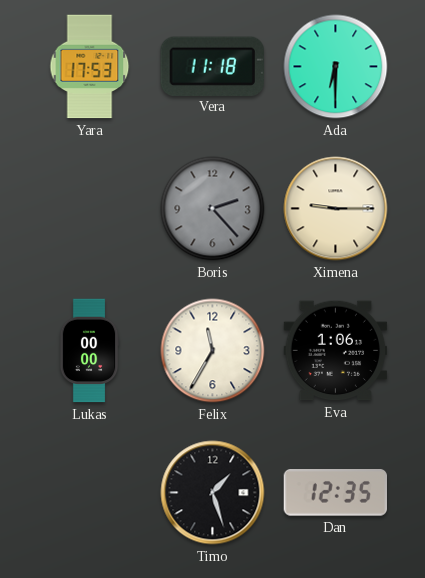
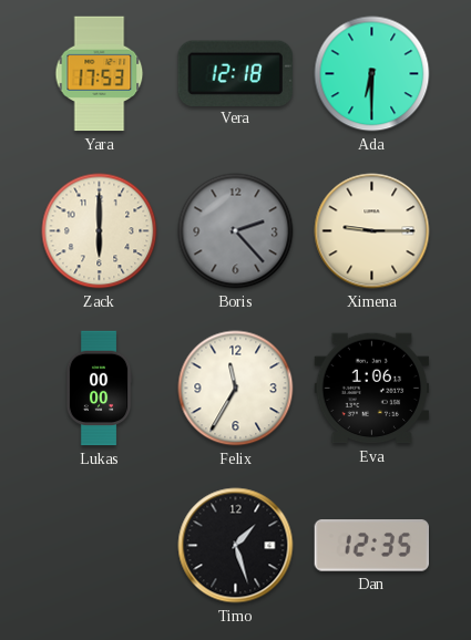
Vera: 11:18 -> 12:18
Zack: none -> 6:00
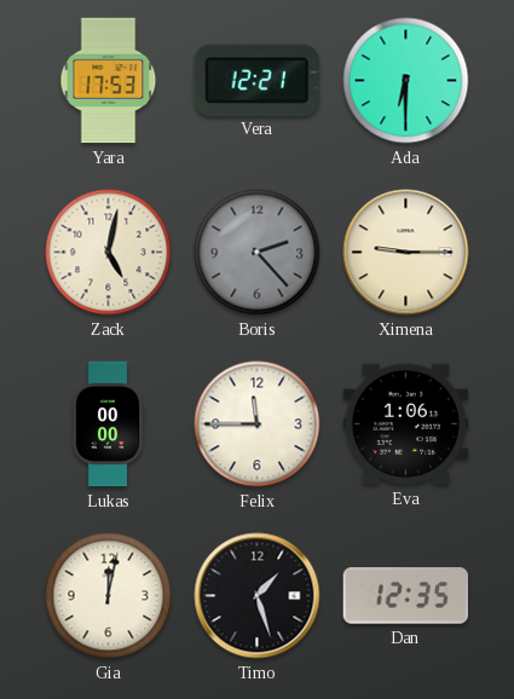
Vera: 12:18 -> 12:21
Zack: 6:00 -> 5:02
Felix: 11:35 -> 11:45
Gia: none -> 12:02
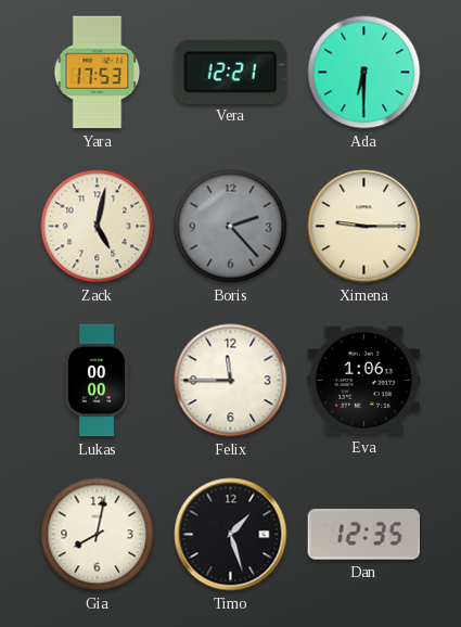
Gia: 12:02 -> 8:02
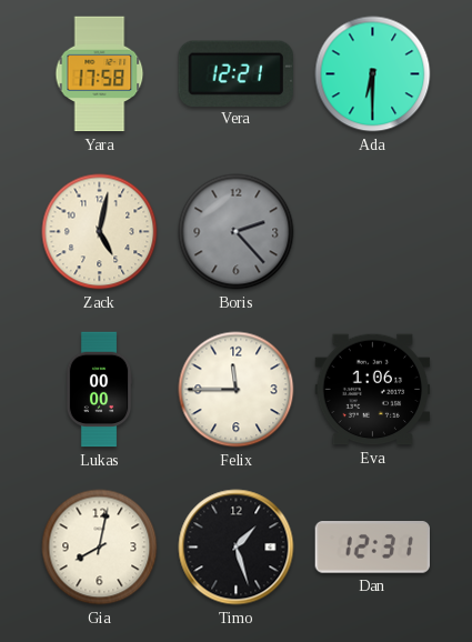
Yara: 17:53 -> 17:58
Ximena: 9:15 -> none
Dan: 12:35 -> 12:31
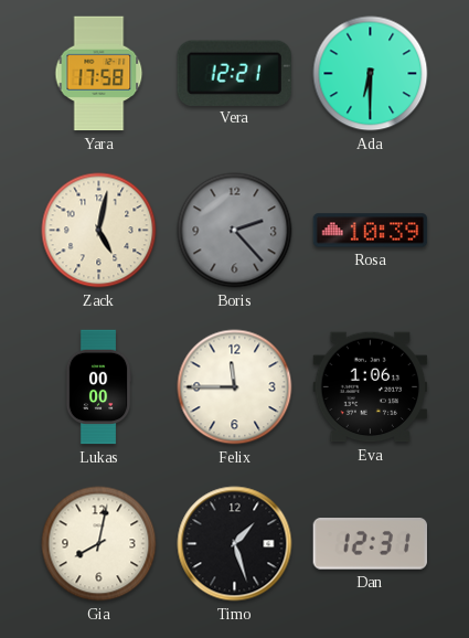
Rosa: none -> 10:39
